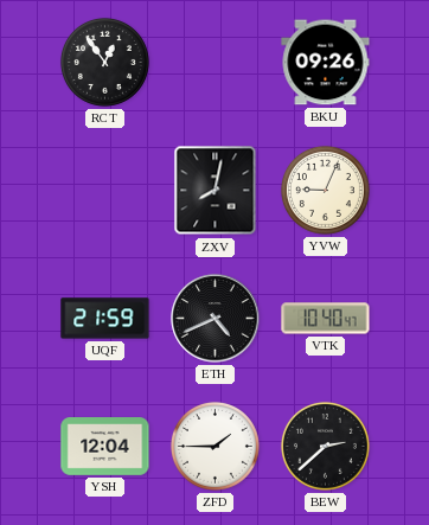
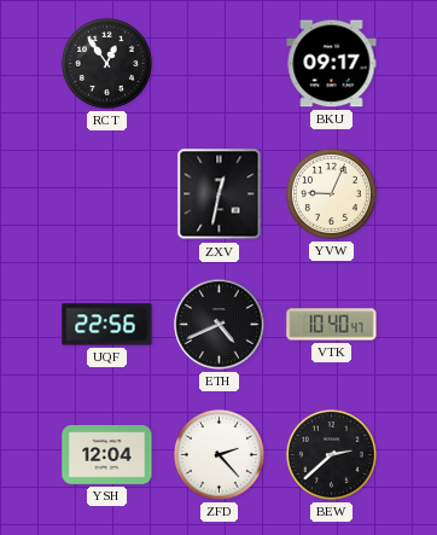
BKU: 09:26 -> 09:17
ZXV: 8:02 -> 12:32
UQF: 21:59 -> 22:56
ZFD: 1:45 -> 2:23
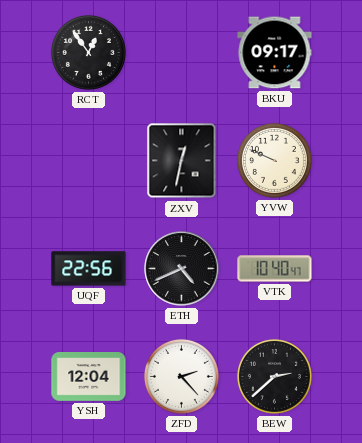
YVW: 9:04 -> 9:49
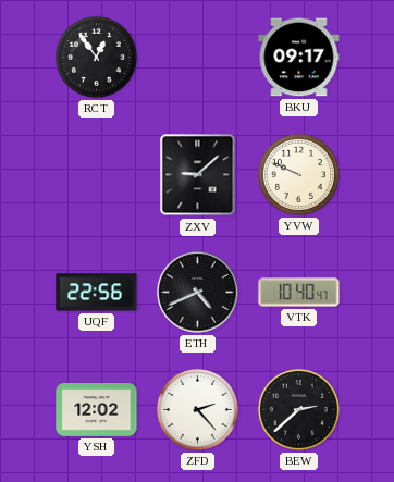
ZXV: 12:32 -> 9:08
YSH: 12:04 -> 12:02
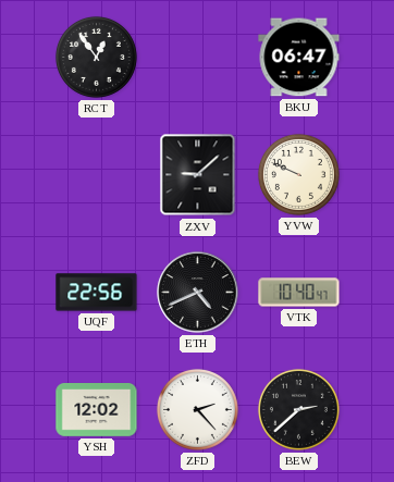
BKU: 09:17 -> 06:47
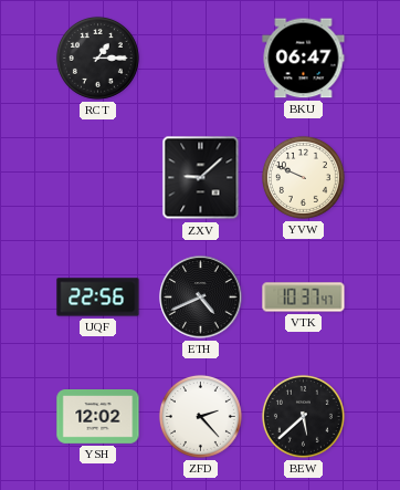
RCT: 12:54 -> 1:15
VTK: 10:40 -> 10:37
BEW: 2:38 -> 5:38
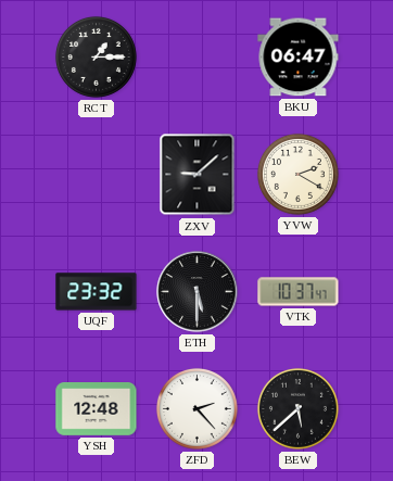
YVW: 9:49 -> 2:20
UQF: 22:56 -> 23:32
ETH: 4:41 -> 5:30
YSH: 12:02 -> 12:48
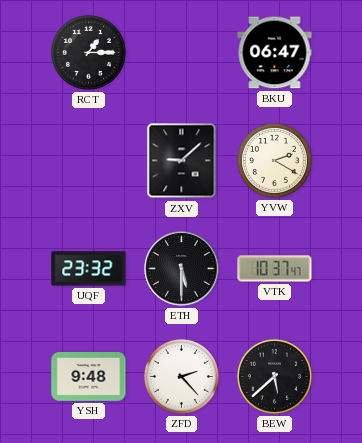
YSH: 12:48 -> 9:48
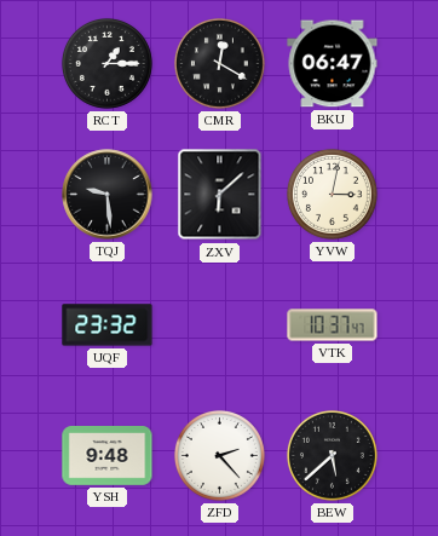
CMR: none -> 12:20
TQJ: none -> 9:29
ZXV: 9:08 -> 6:08
YVW: 2:20 -> 3:02
ETH: 5:30 -> none
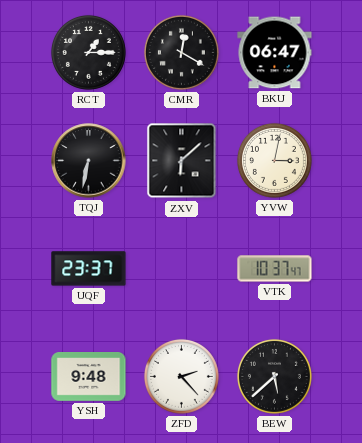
TQJ: 9:29 -> 6:32
UQF: 23:32 -> 23:37
